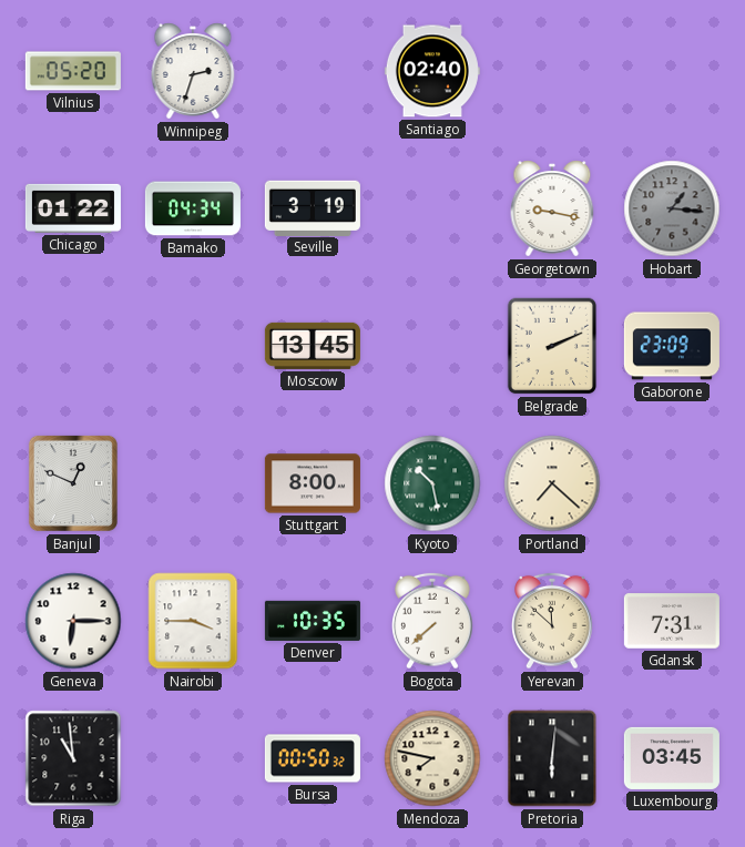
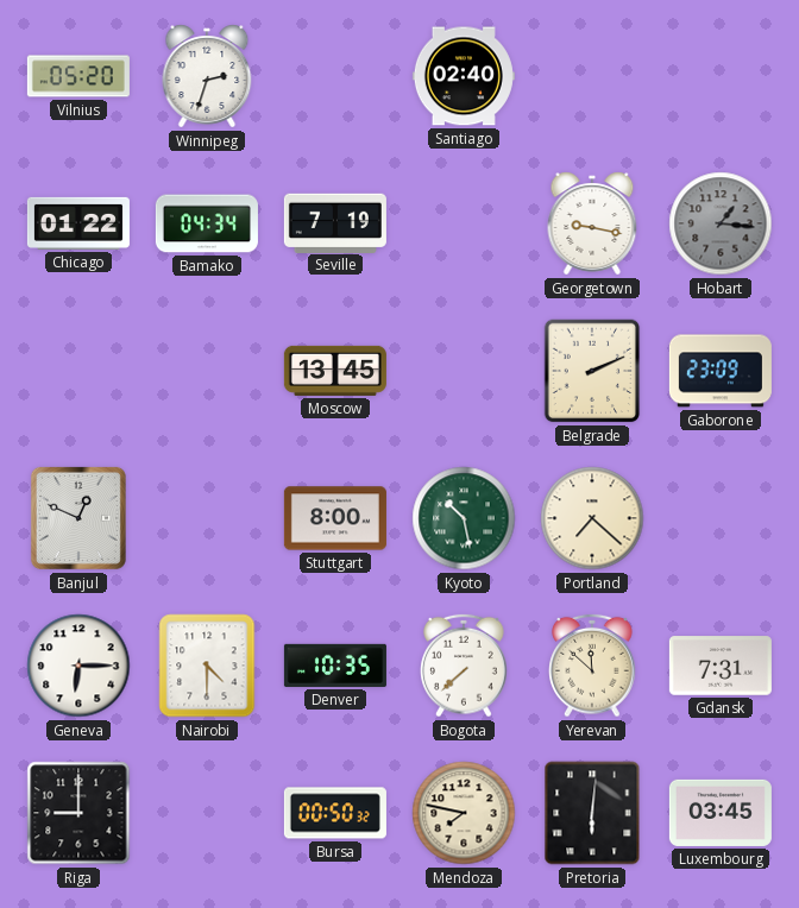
Seville: 3:19 -> 7:19
Nairobi: 3:45 -> 4:30
Riga: 10:59 -> 9:00
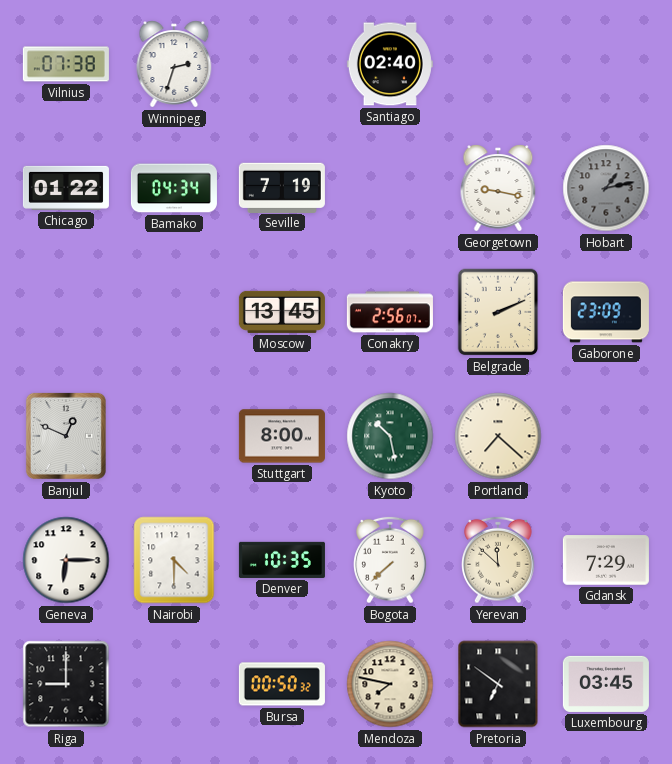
Vilnius: 05:20 -> 07:38
Hobart: 1:16 -> 1:13
Conakry: none -> 2:56
Gdansk: 7:31 -> 7:29
Pretoria: 6:01 -> 6:51
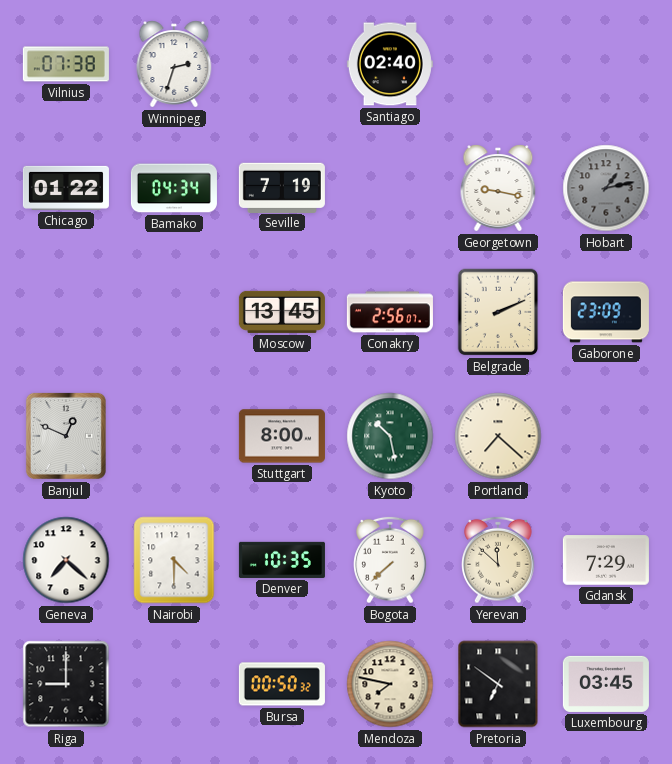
Geneva: 6:15 -> 7:22
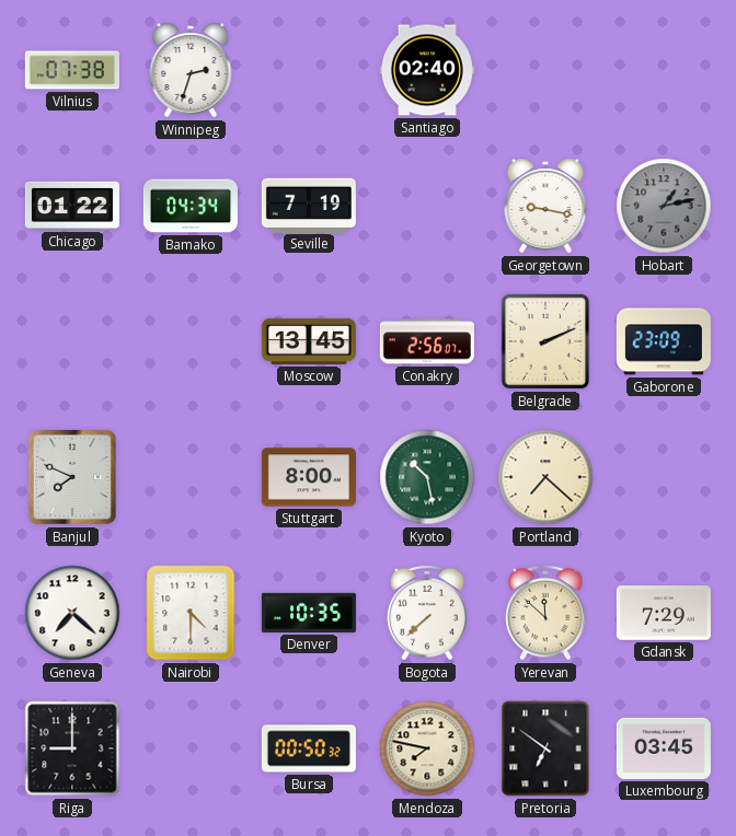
Banjul: 12:49 -> 7:49
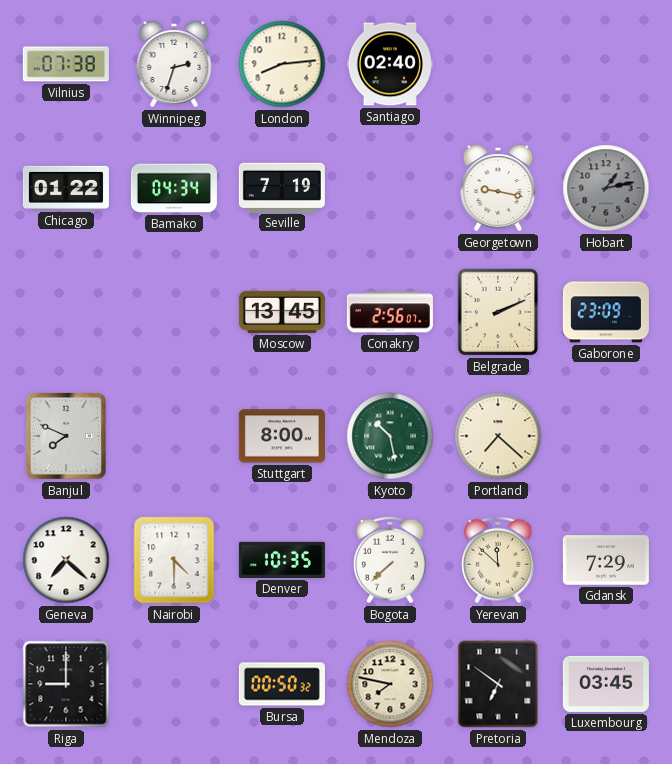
London: none -> 8:14
